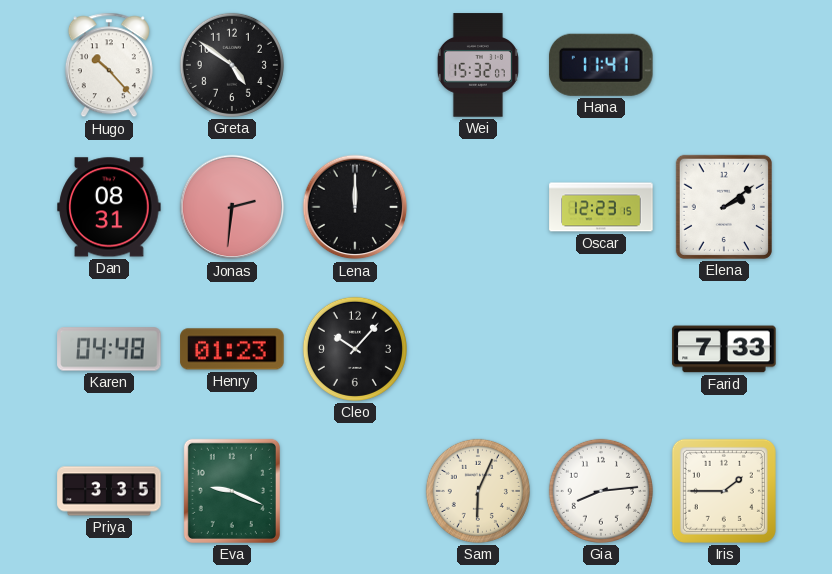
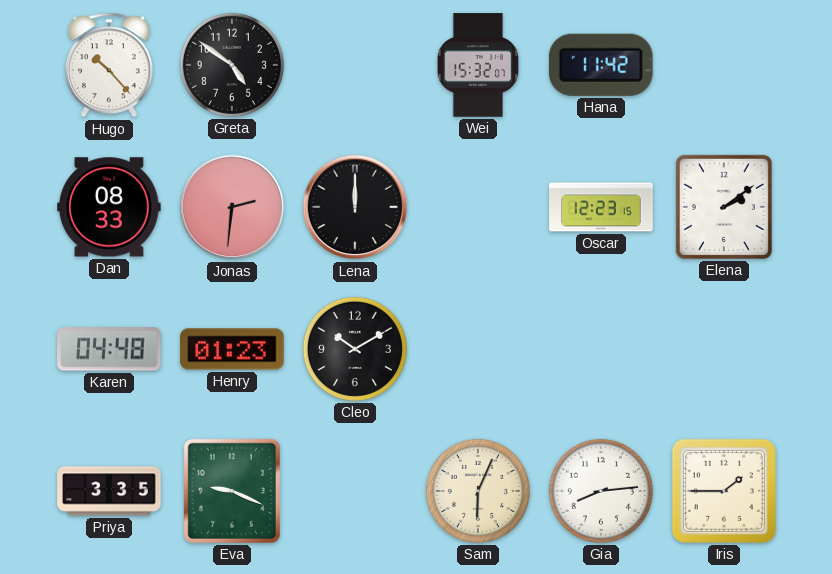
Hana: 11:41 -> 11:42
Dan: 08:31 -> 08:33
Cleo: 10:07 -> 10:10
Farid: 7:33 -> none
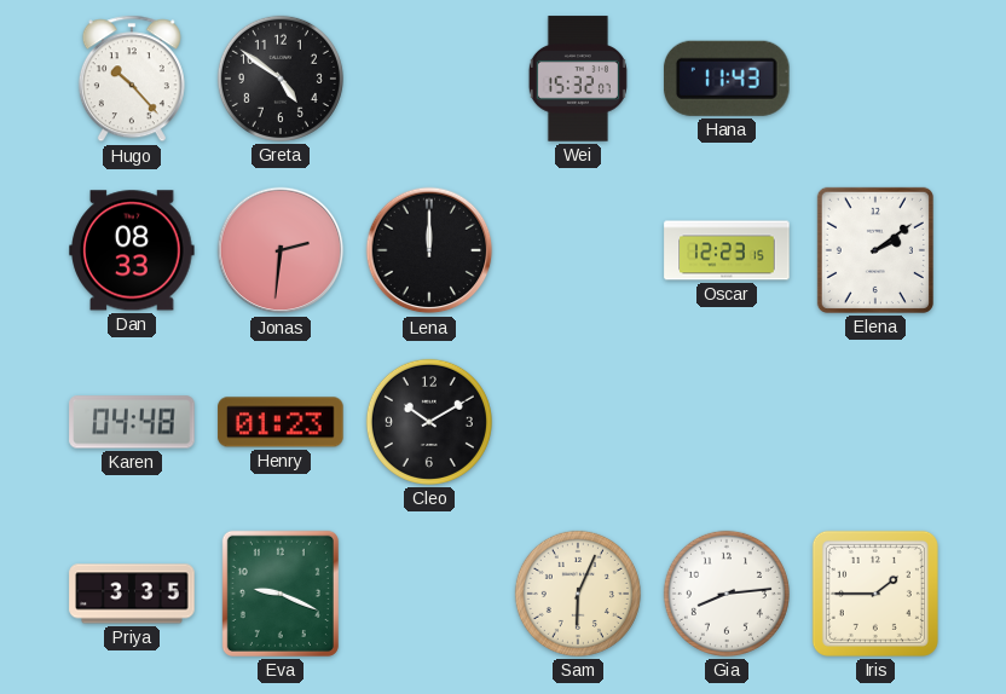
Hana: 11:42 -> 11:43
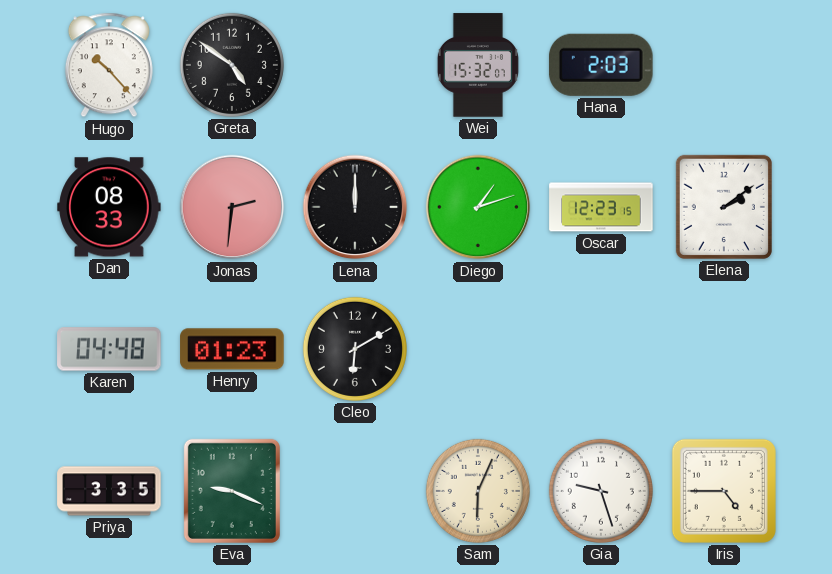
Hana: 11:43 -> 2:03
Diego: none -> 1:12
Cleo: 10:10 -> 6:10
Gia: 8:14 -> 9:27
Iris: 1:45 -> 4:45
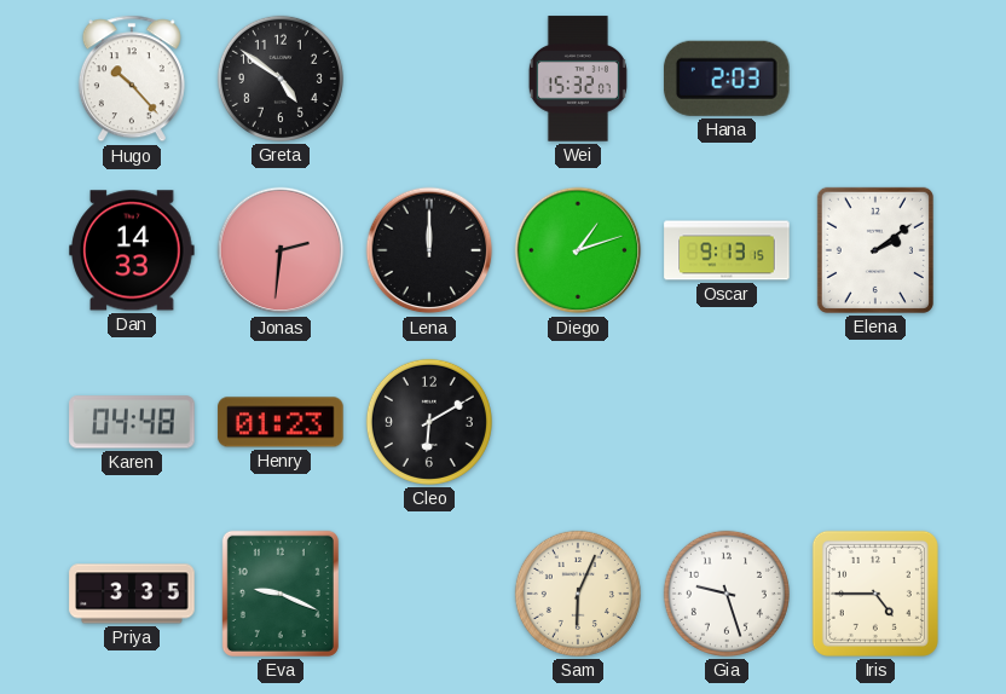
Dan: 08:33 -> 14:33
Oscar: 12:23 -> 9:13
